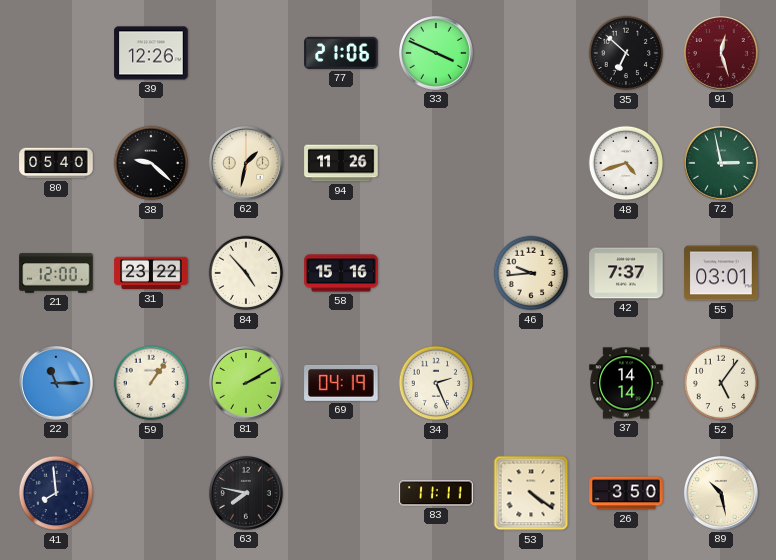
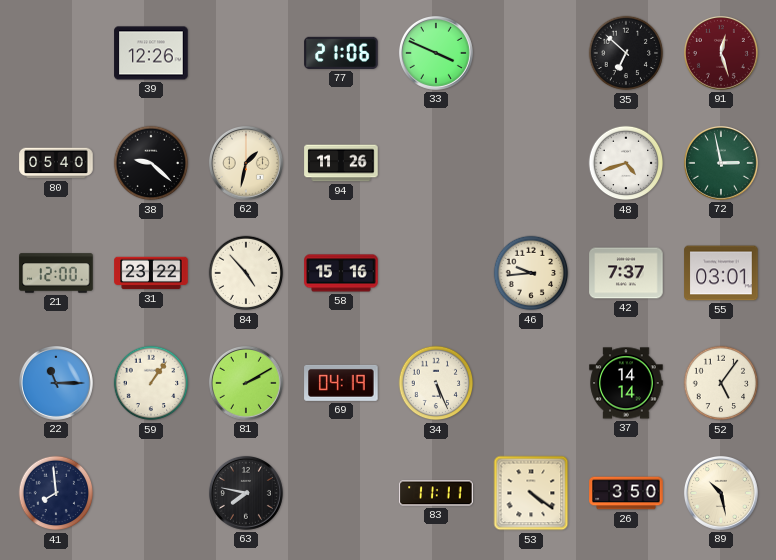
34: 2:26 -> 5:26
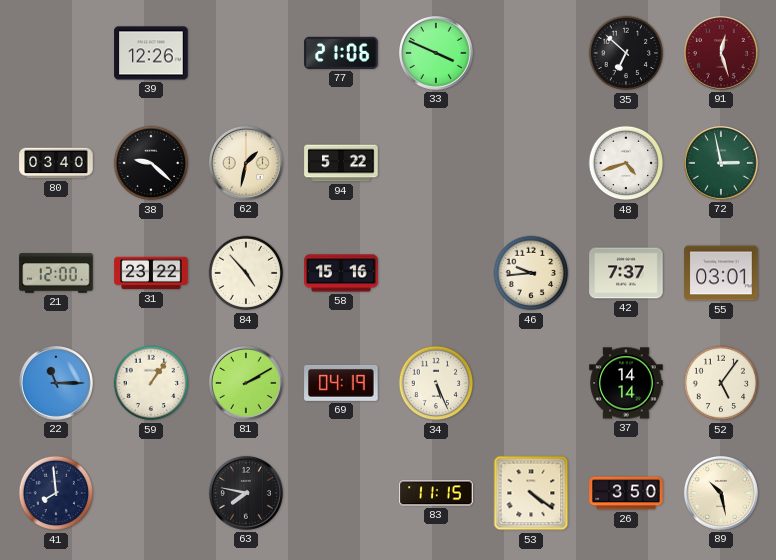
80: 05:40 -> 03:40
94: 11:26 -> 5:22
83: 11:11 -> 11:15
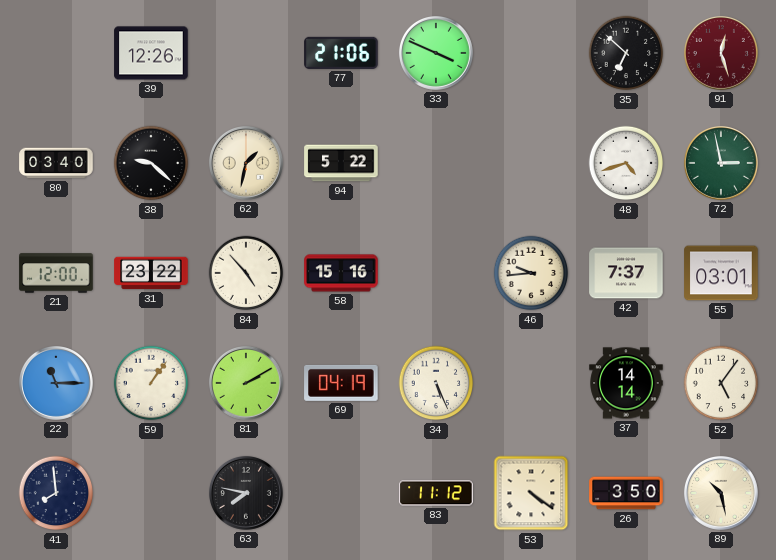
83: 11:15 -> 11:12
